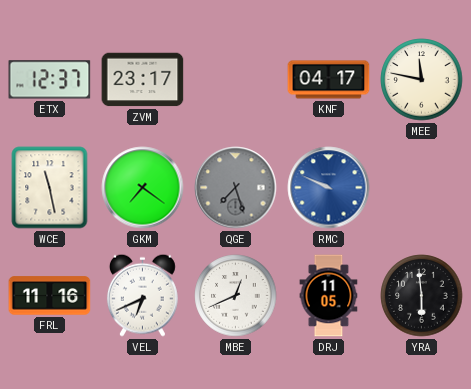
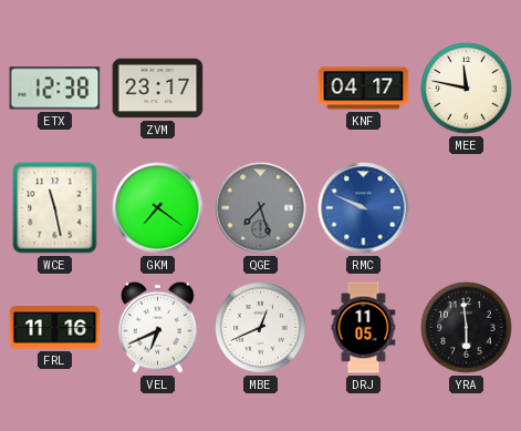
ETX: 12:37 -> 12:38
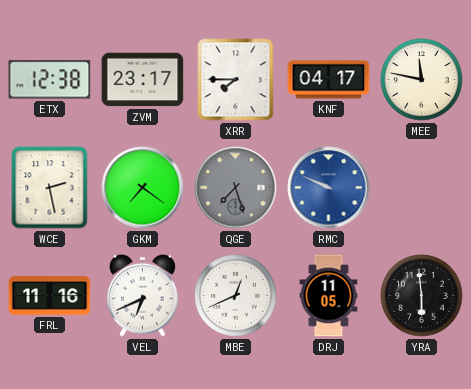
XRR: none -> 7:45
WCE: 11:28 -> 2:28
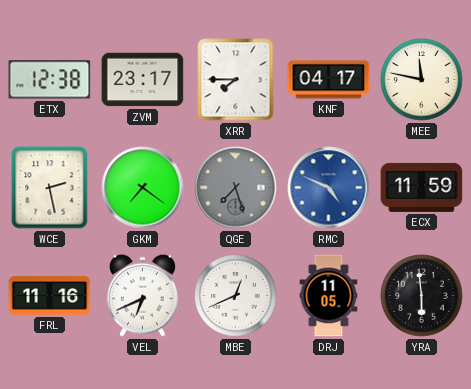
RMC: 9:49 -> 4:49
ECX: none -> 11:59
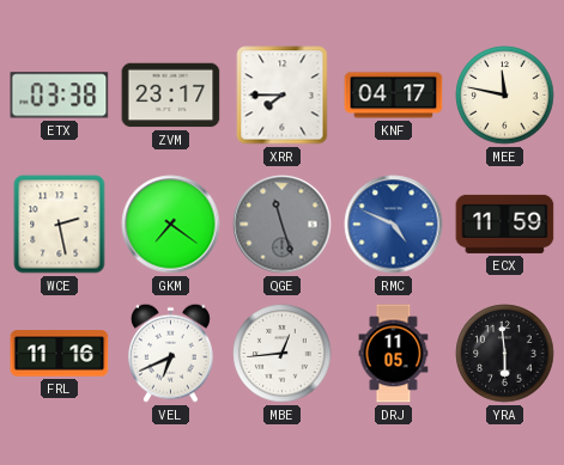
ETX: 12:38 -> 03:38
QGE: 7:27 -> 11:27
MBE: 12:41 -> 12:44
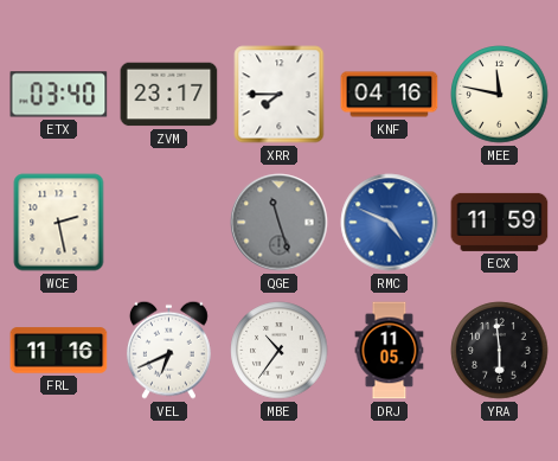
ETX: 03:38 -> 03:40
KNF: 04:17 -> 04:16
GKM: 7:21 -> none
MBE: 12:44 -> 10:36
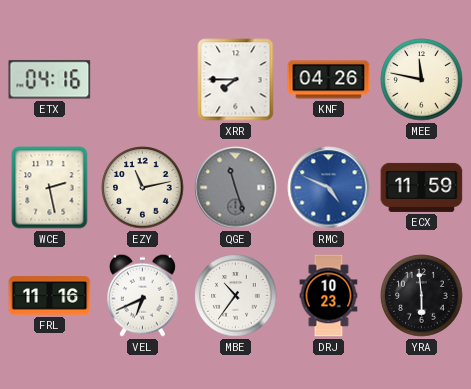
ETX: 03:40 -> 04:16
ZVM: 23:17 -> none
KNF: 04:16 -> 04:26
EZY: none -> 11:13
DRJ: 11:05 -> 10:23
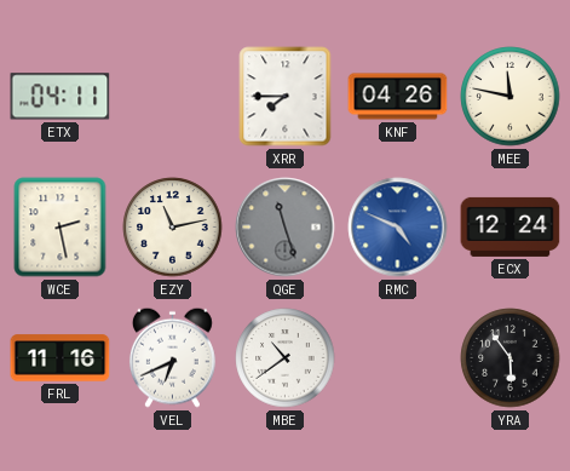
ETX: 04:16 -> 04:11
ECX: 11:59 -> 12:24
MBE: 10:36 -> 10:39
DRJ: 10:23 -> none
YRA: 5:59 -> 5:54
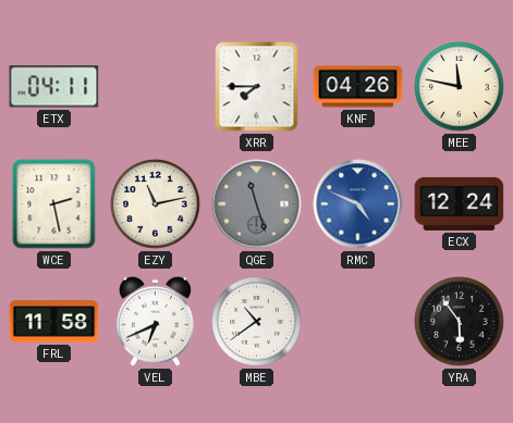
FRL: 11:16 -> 11:58
